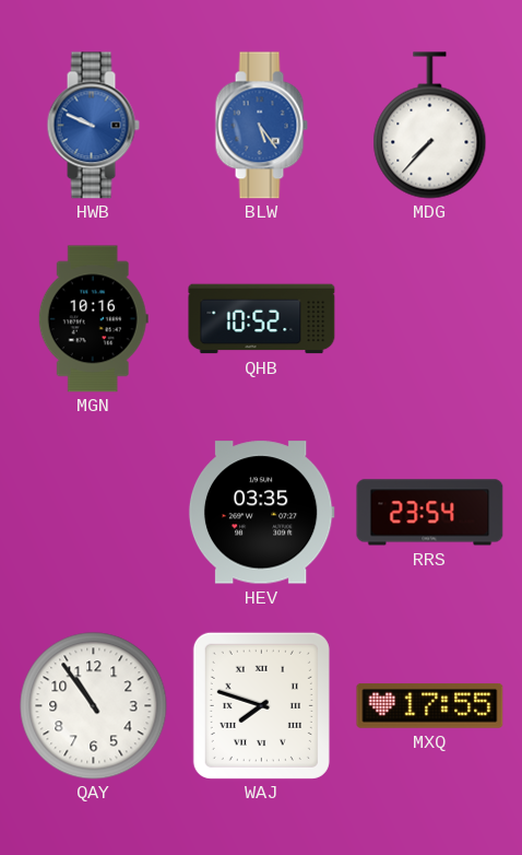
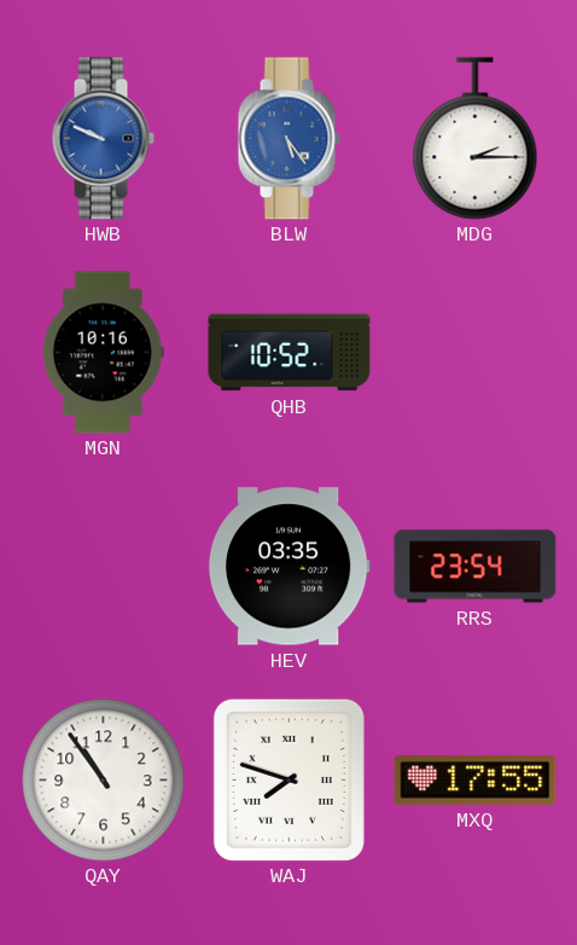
MDG: 7:37 -> 2:15
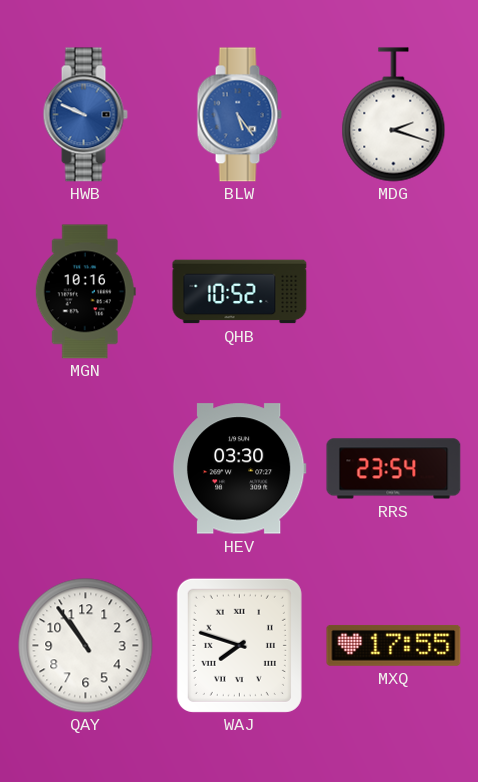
MDG: 2:15 -> 2:18
HEV: 03:35 -> 03:30
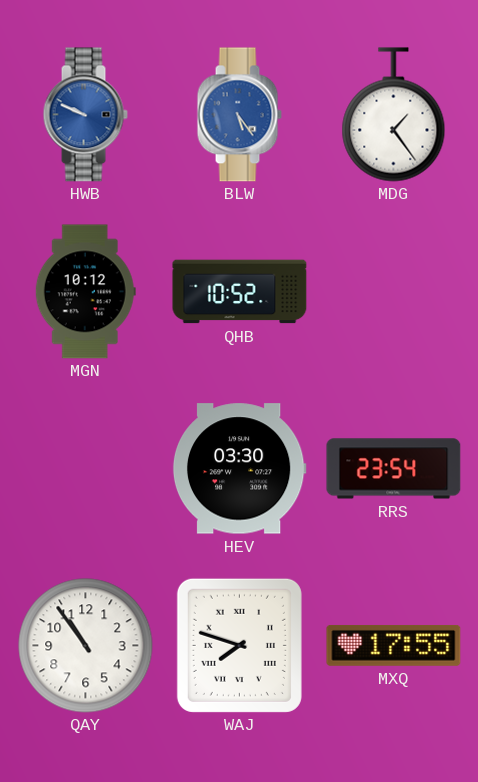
MDG: 2:18 -> 1:24
MGN: 10:16 -> 10:12
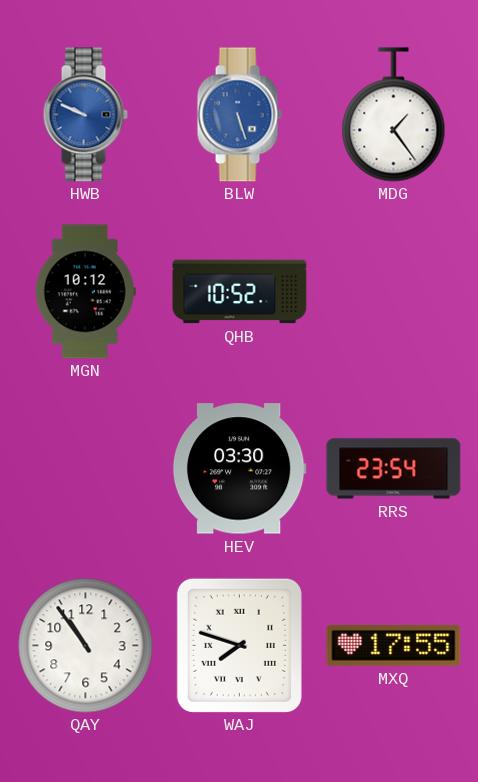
BLW: 5:24 -> 5:27
